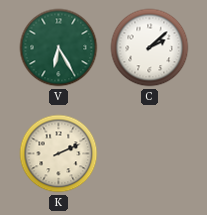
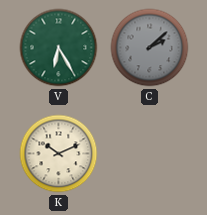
C dial: white -> grey
K: 2:11 -> 10:11
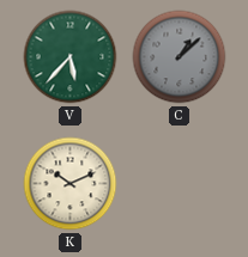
V: 6:25 -> 5:37
C: 2:08 -> 1:08
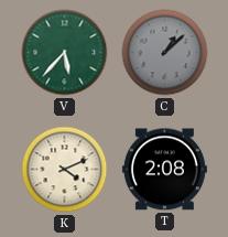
K: 10:11 -> 4:11
T: none -> 2:08
